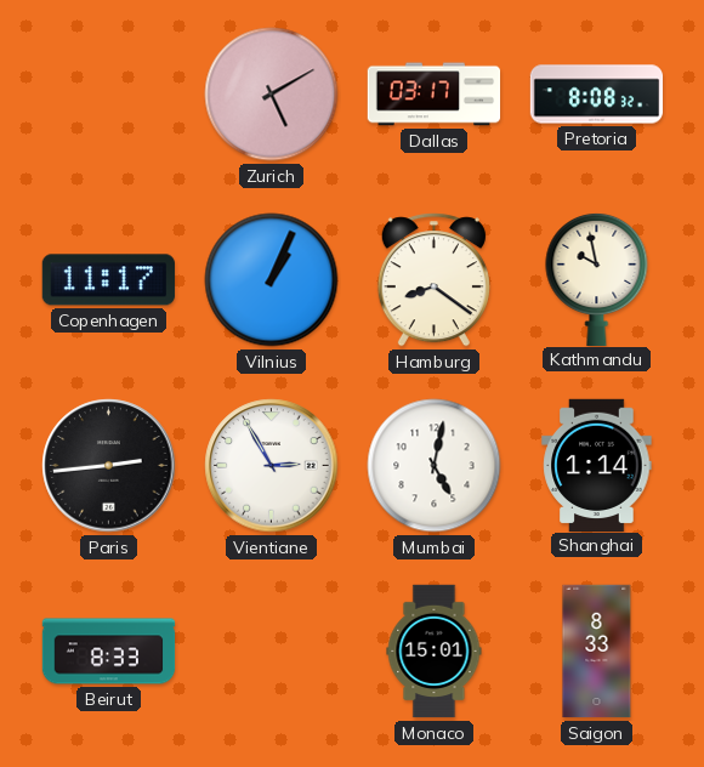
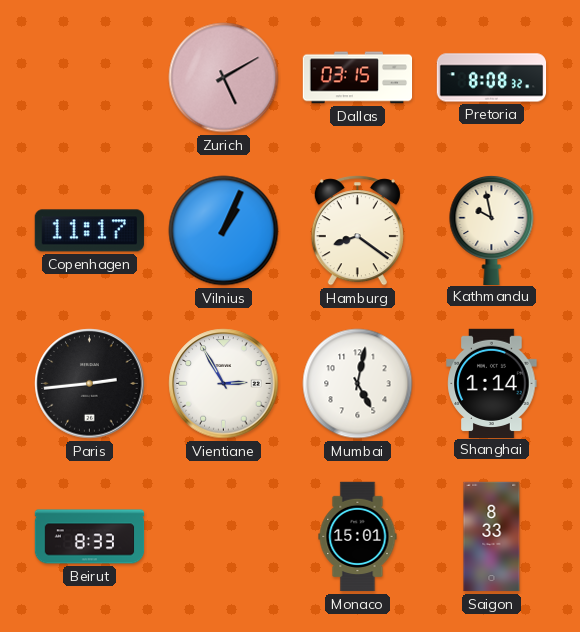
Dallas: 03:17 -> 03:15
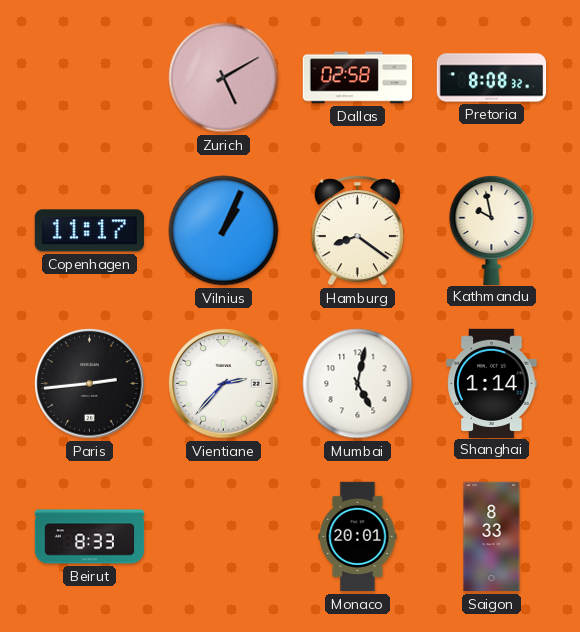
Dallas: 03:15 -> 02:58
Vientiane: 2:55 -> 2:37
Monaco: 15:01 -> 20:01
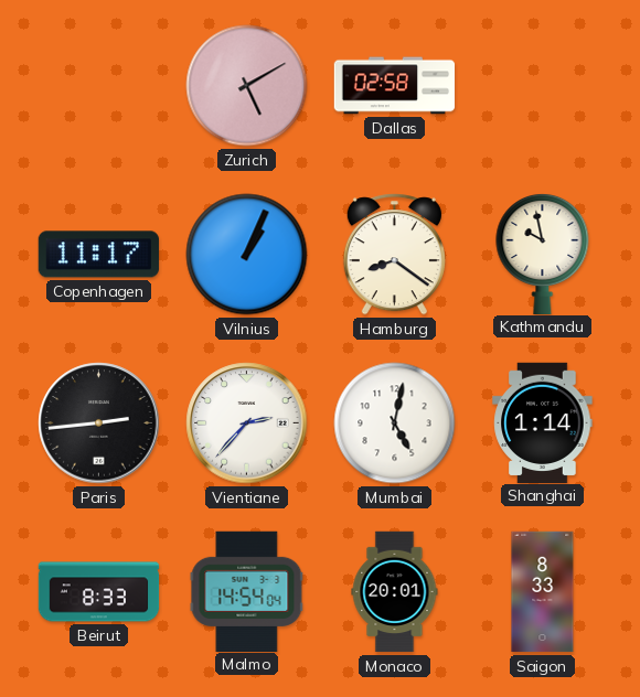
Pretoria: 8:08 -> none
Malmo: none -> 14:54
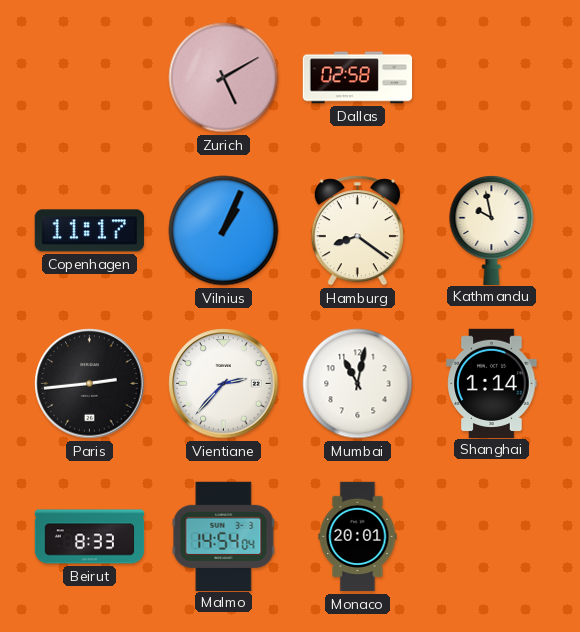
Mumbai: 5:02 -> 11:02
Saigon: 8:33 -> none
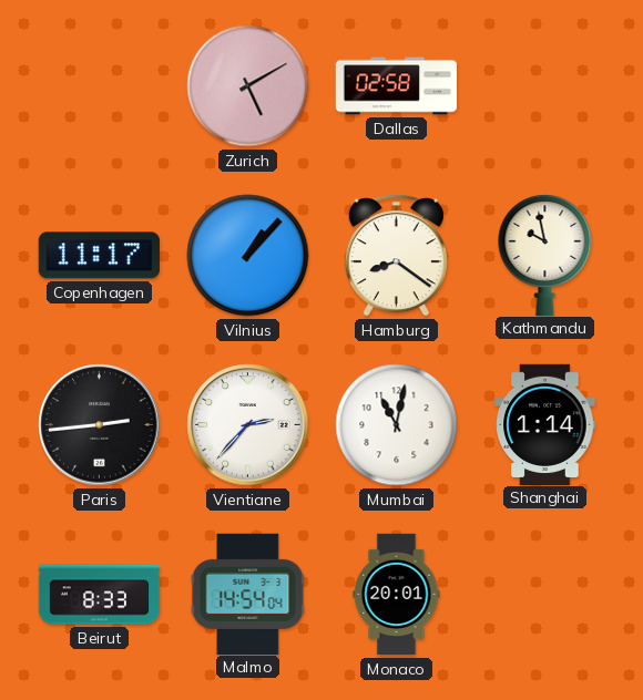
Vilnius: 1:04 -> 1:07
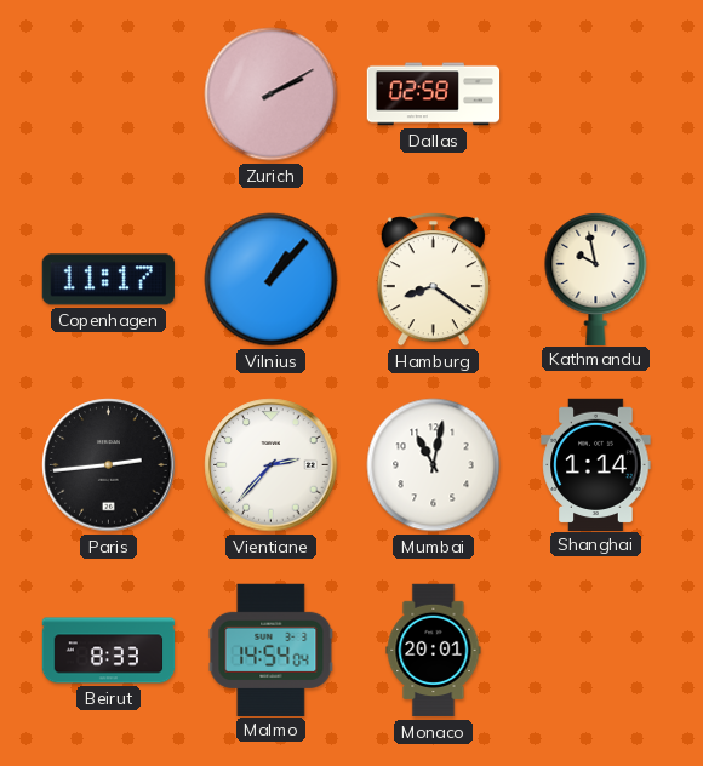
Zurich: 5:10 -> 2:10
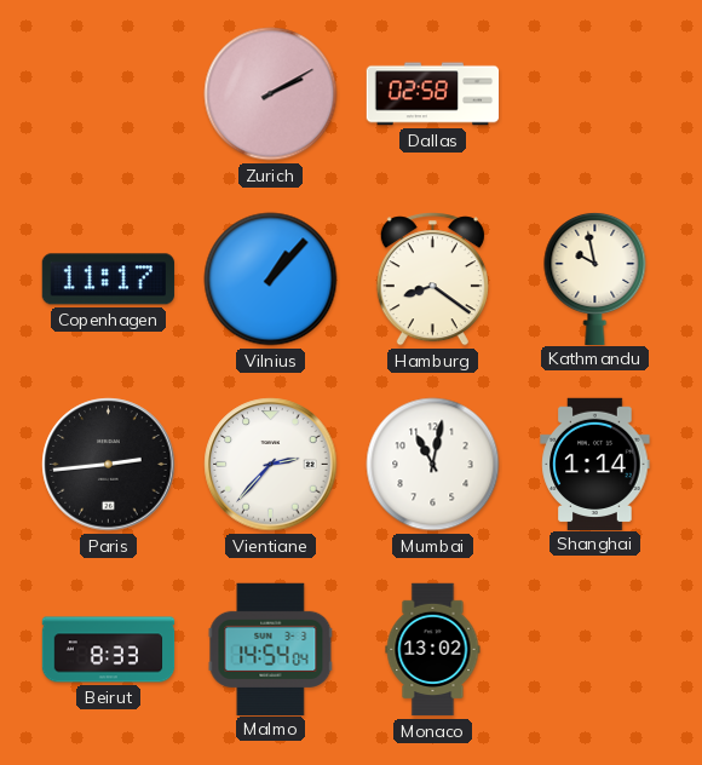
Monaco: 20:01 -> 13:02
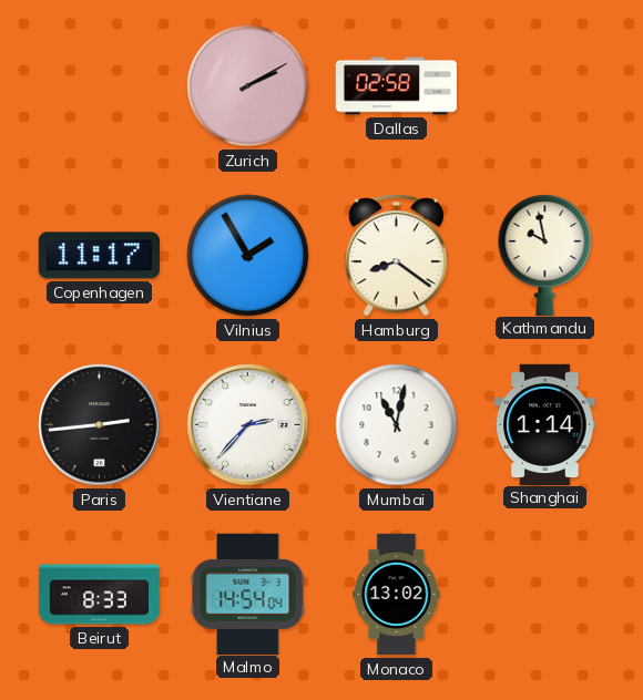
Vilnius: 1:07 -> 1:55
